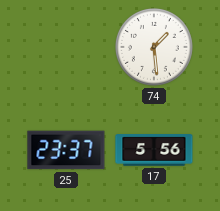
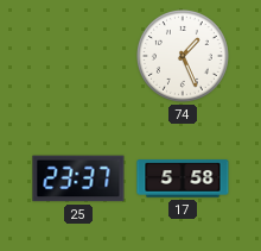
74: 1:29 -> 1:26
17: 5:56 -> 5:58
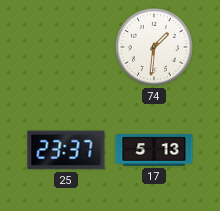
74: 1:26 -> 1:31
17: 5:58 -> 5:13
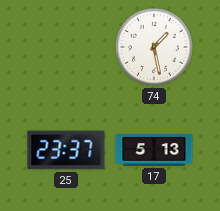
74: 1:31 -> 1:28
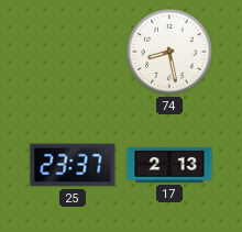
74: 1:28 -> 8:28
17: 5:13 -> 2:13
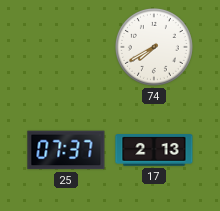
74: 8:28 -> 7:40
25: 23:37 -> 07:37
